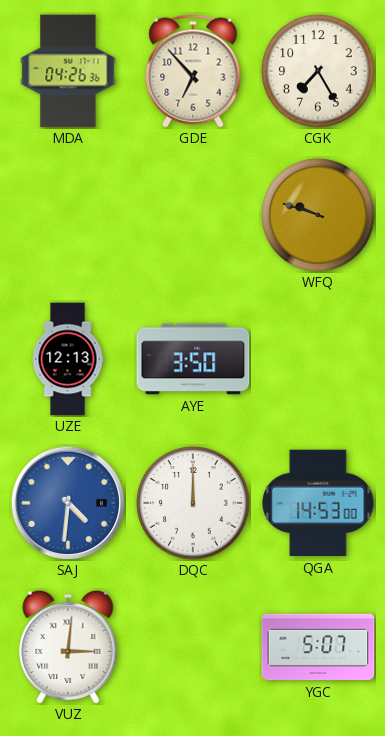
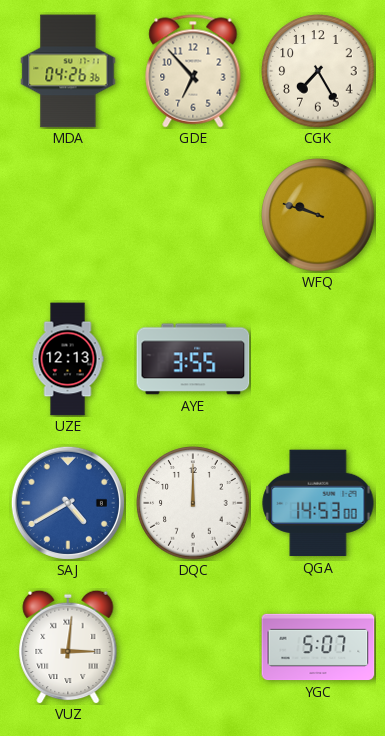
AYE: 3:50 -> 3:55
SAJ: 4:31 -> 4:40
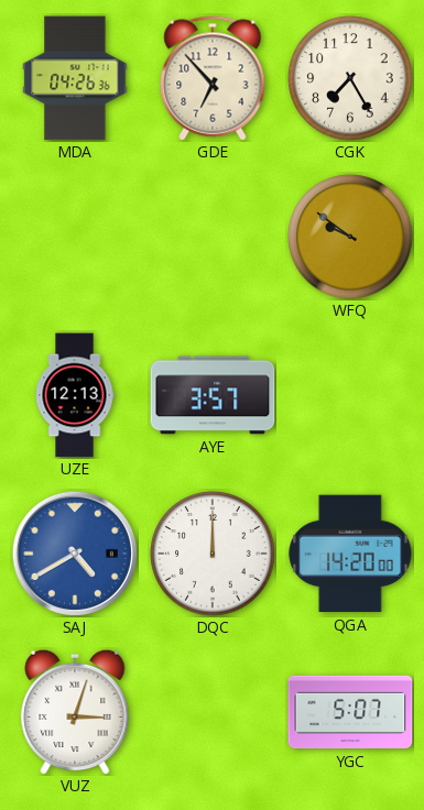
WFQ: 9:48 -> 9:51
AYE: 3:55 -> 3:57
QGA: 14:53 -> 14:20
VUZ: 3:01 -> 3:03
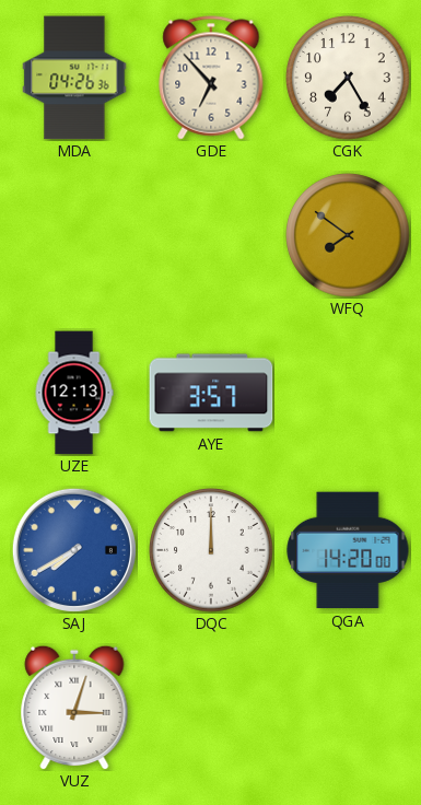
WFQ: 9:51 -> 7:51
SAJ: 4:40 -> 7:40
YGC: 5:07 -> none
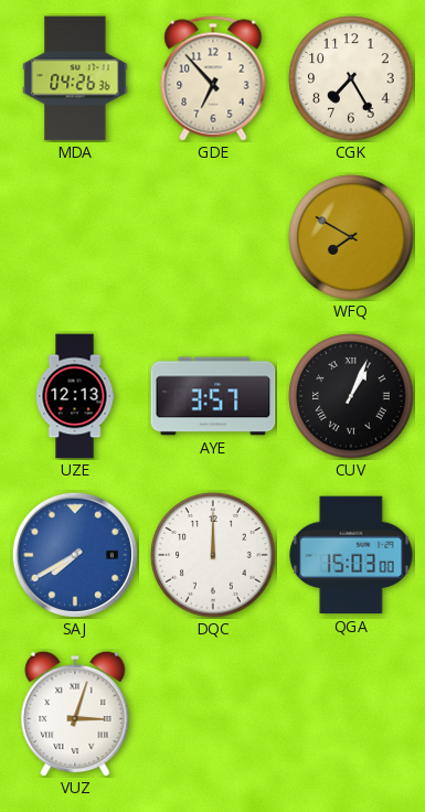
WFQ: 7:51 -> 7:50
CUV: none -> 1:04
QGA: 14:20 -> 15:03
